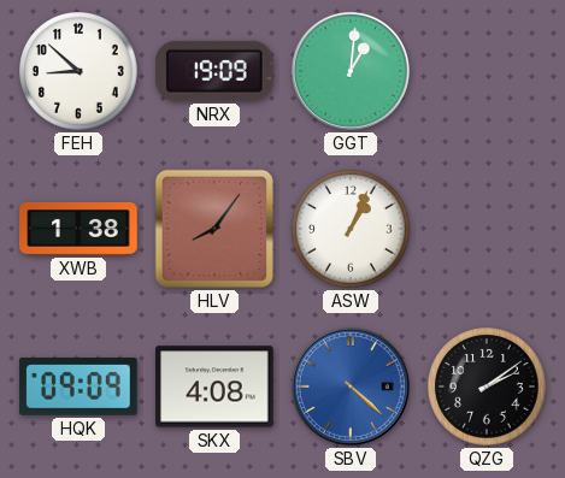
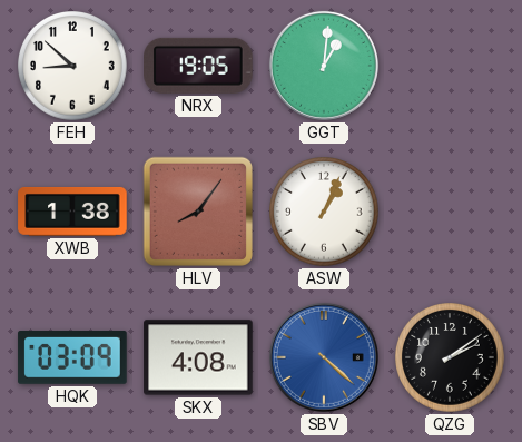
NRX: 19:09 -> 19:05
HQK: 09:09 -> 03:09
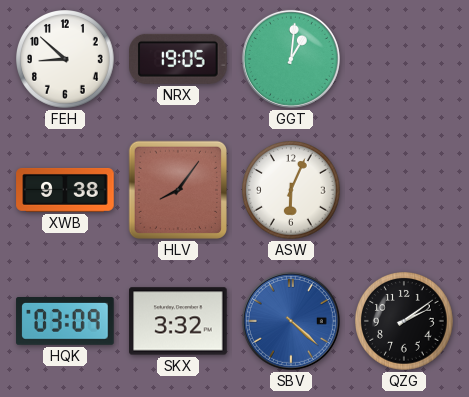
XWB: 1:38 -> 9:38
ASW: 1:04 -> 6:04
SKX: 4:08 -> 3:32
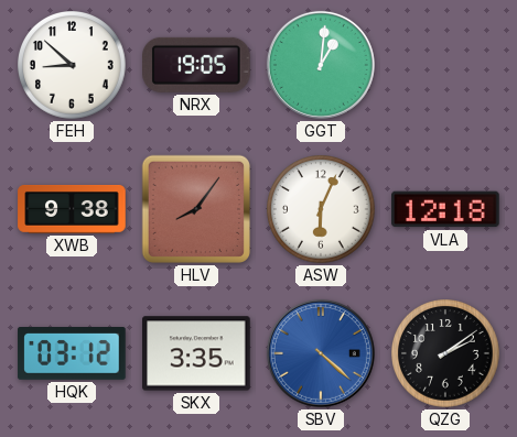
VLA: none -> 12:18
HQK: 03:09 -> 03:12
SKX: 3:32 -> 3:35
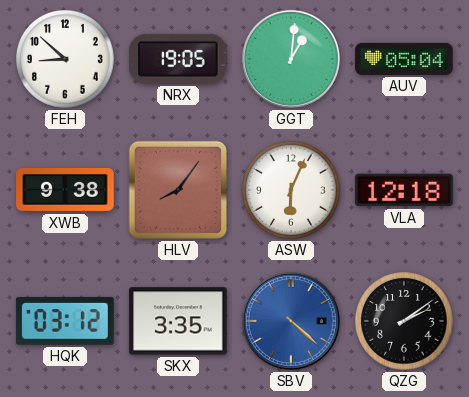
AUV: none -> 05:04
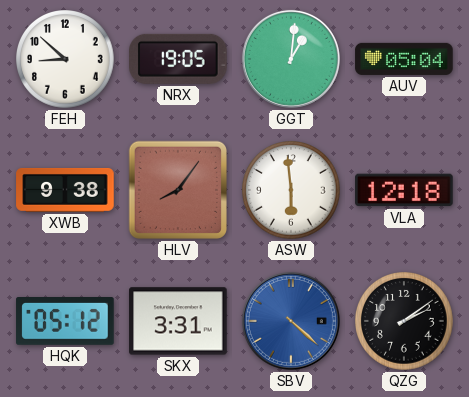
ASW: 6:04 -> 5:59
HQK: 03:12 -> 05:12
SKX: 3:35 -> 3:31
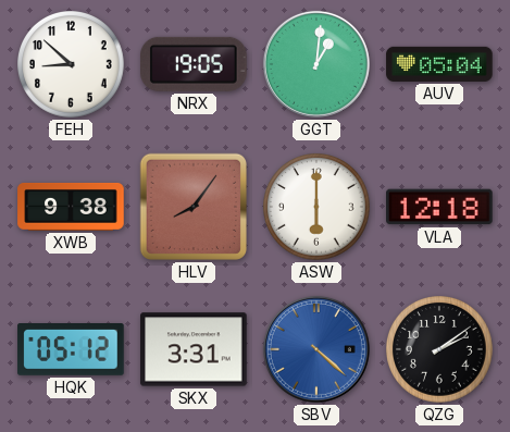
ASW: 5:59 -> 6:00
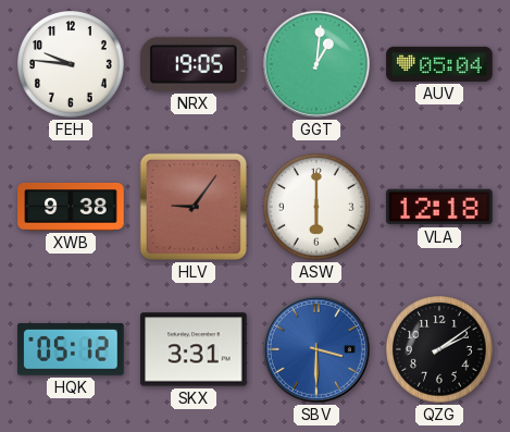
FEH: 8:52 -> 9:46
HLV: 8:06 -> 9:06
SBV: 4:22 -> 3:30
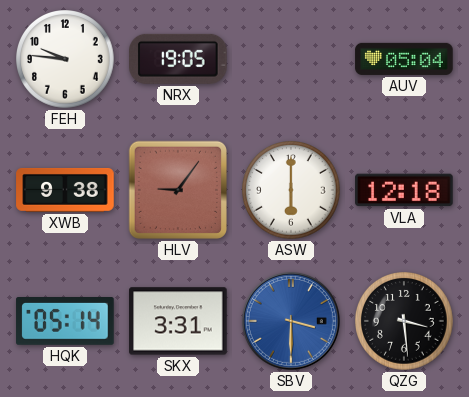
GGT: 1:01 -> none
HQK: 05:12 -> 05:14
QZG: 2:09 -> 3:29
